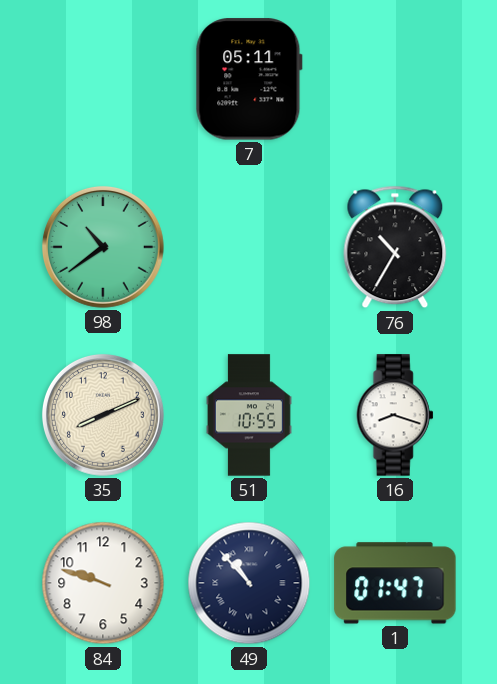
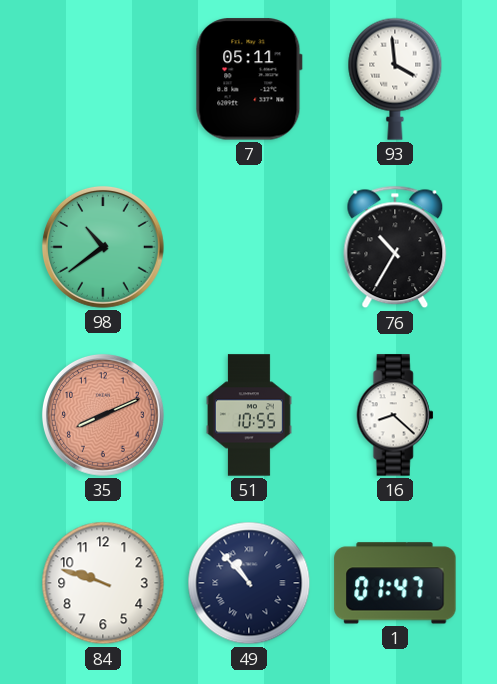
93: none -> 3:59
35 dial: cream -> salmon
16: 8:18 -> 8:22
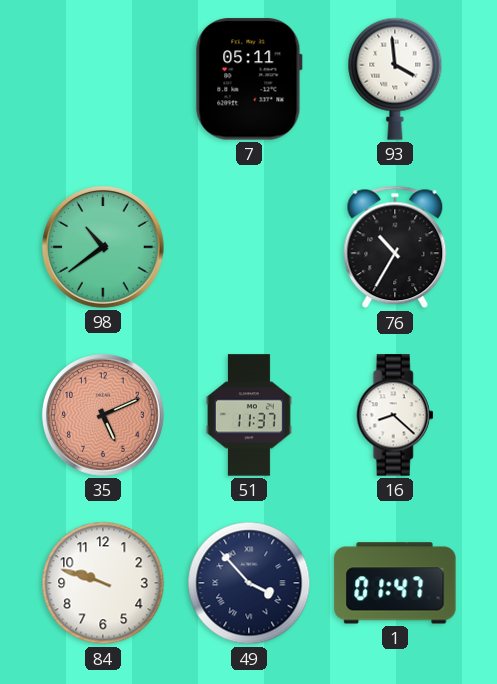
35: 8:11 -> 5:11
51: 10:55 -> 11:37
49: 10:53 -> 3:53
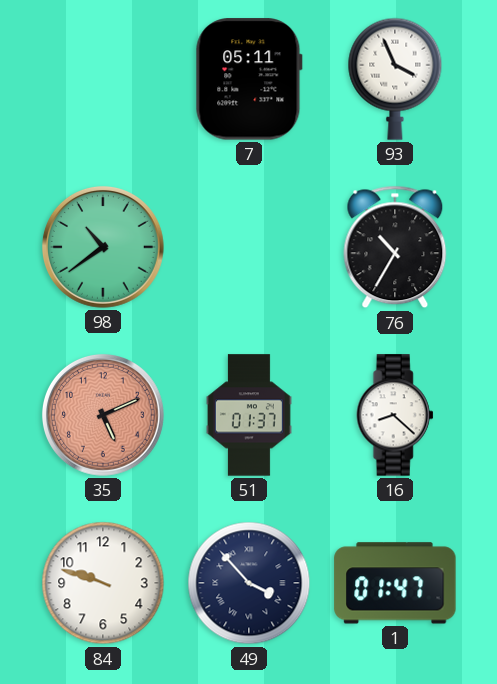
93: 3:59 -> 3:56
51: 11:37 -> 01:37
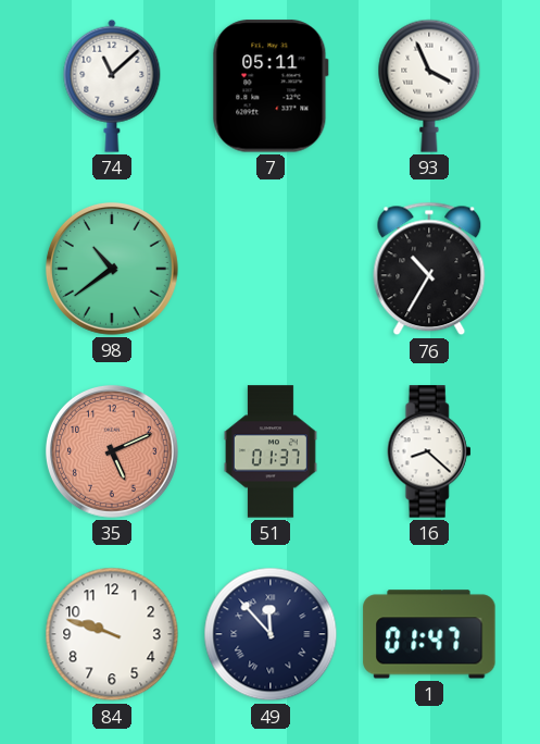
74: none -> 11:08
49: 3:53 -> 11:53
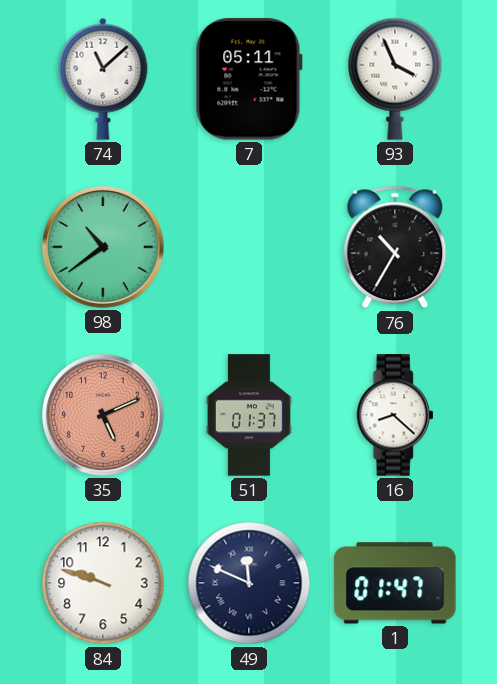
49: 11:53 -> 11:49
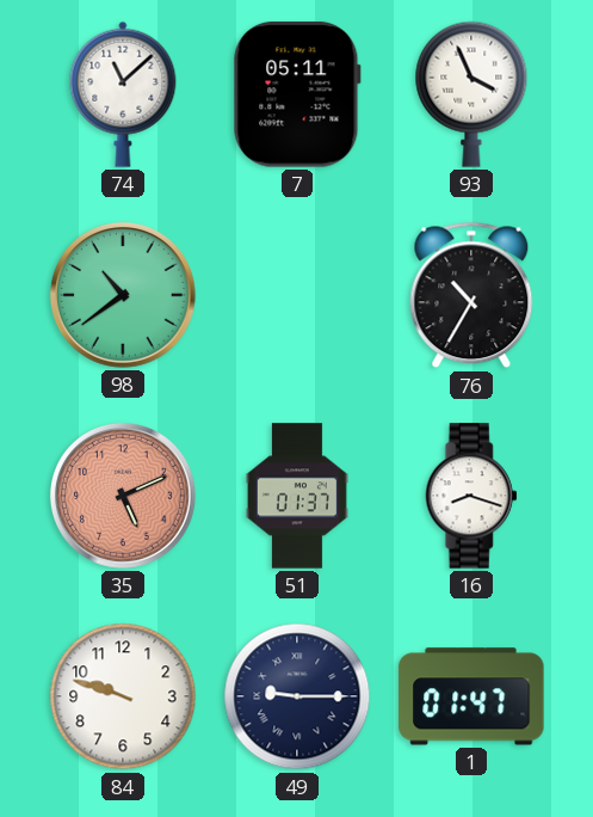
16: 8:22 -> 8:18
49: 11:49 -> 9:15
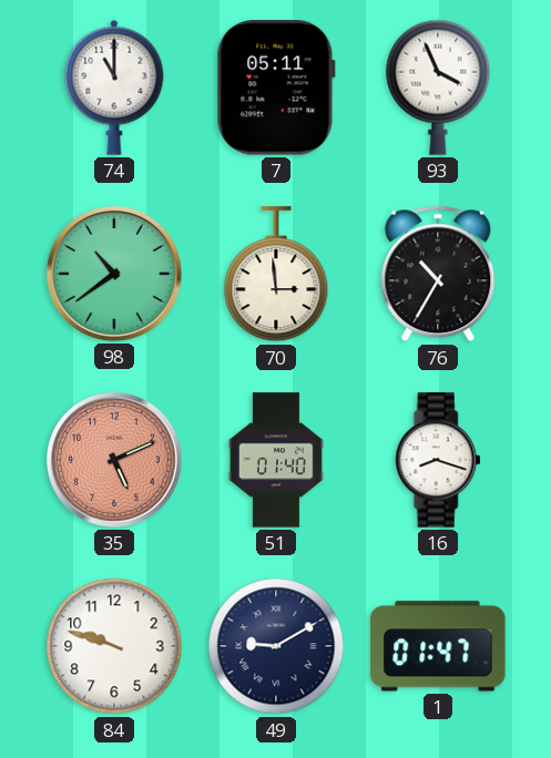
74: 11:08 -> 11:00
70: none -> 2:59
51: 01:37 -> 01:40
49: 9:15 -> 9:10
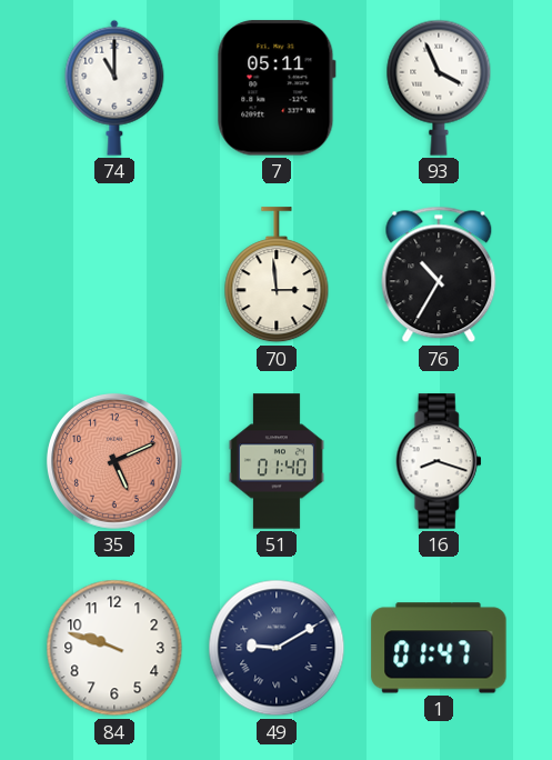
98: 10:39 -> none
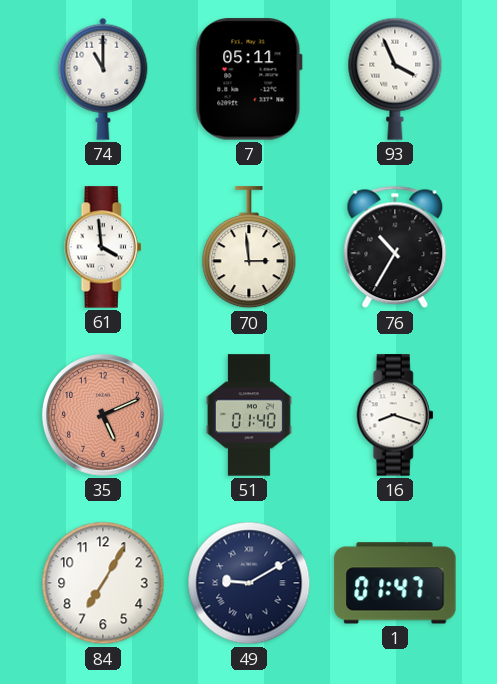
61: none -> 3:59
84: 9:48 -> 7:05
